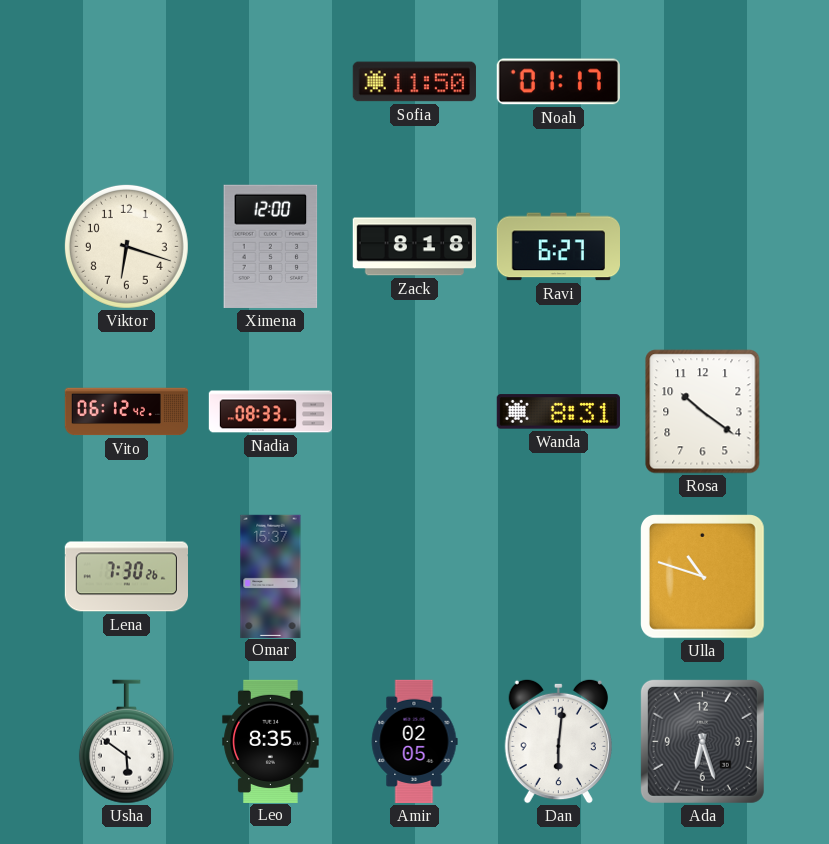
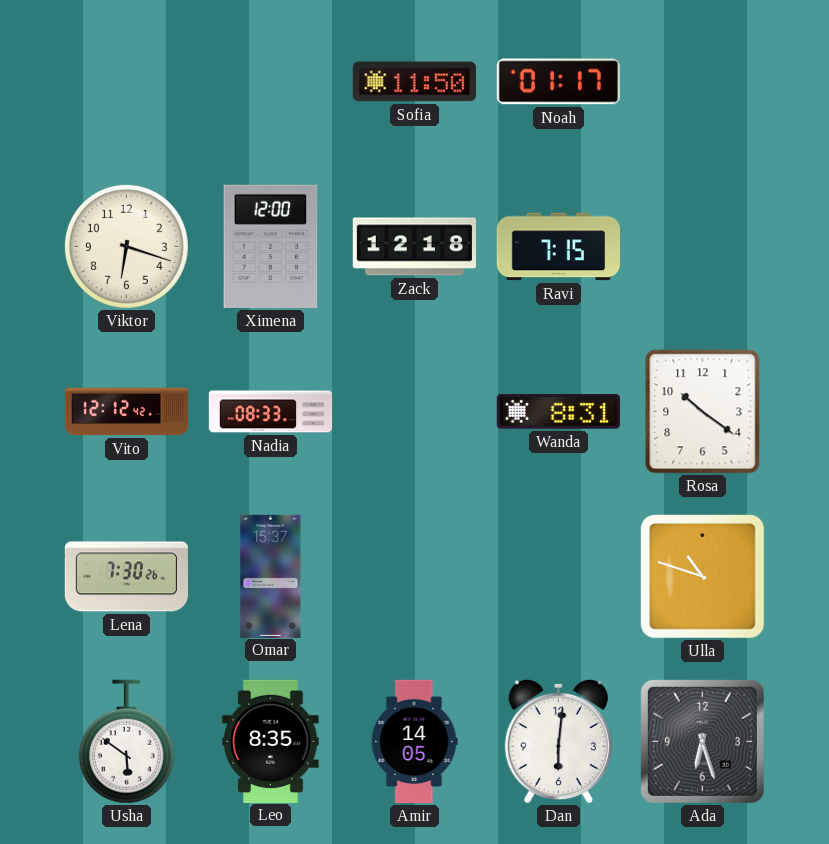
Zack: 8:18 -> 12:18
Ravi: 6:27 -> 7:15
Vito: 06:12 -> 12:12
Amir: 02:05 -> 14:05
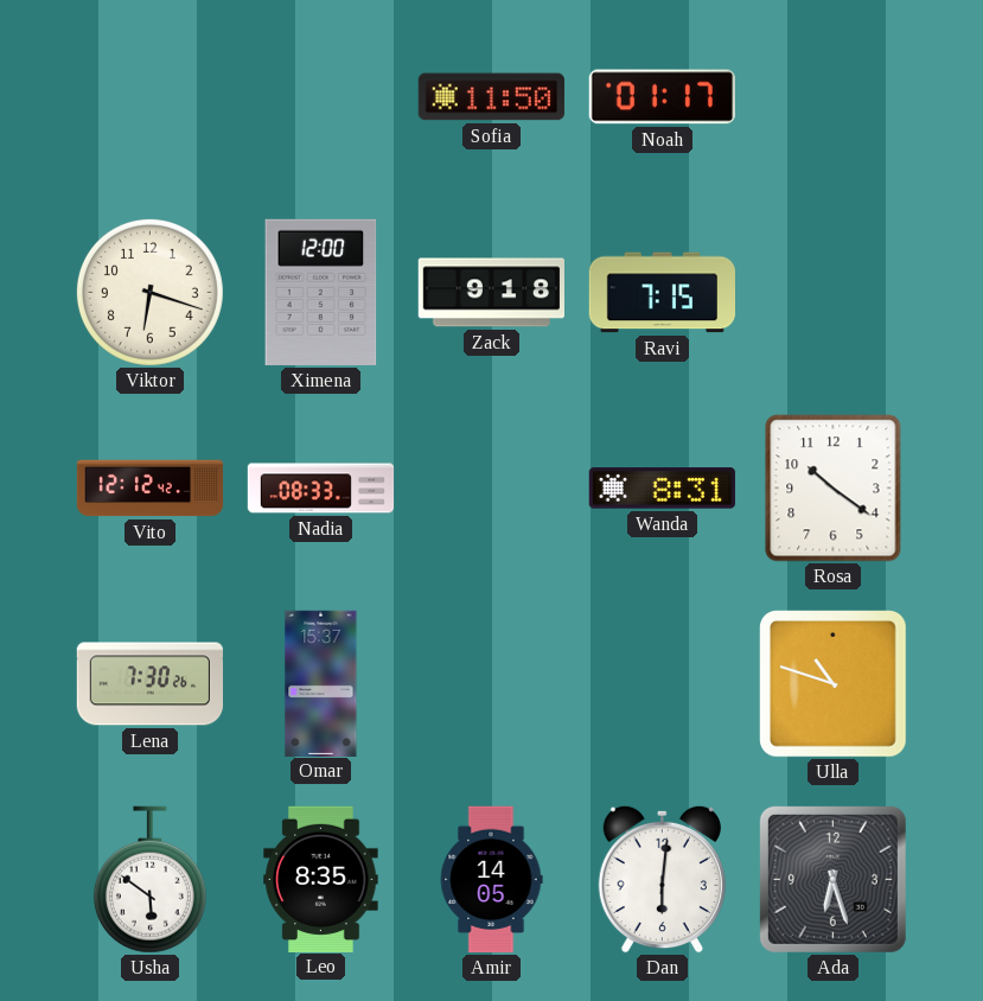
Zack: 12:18 -> 9:18
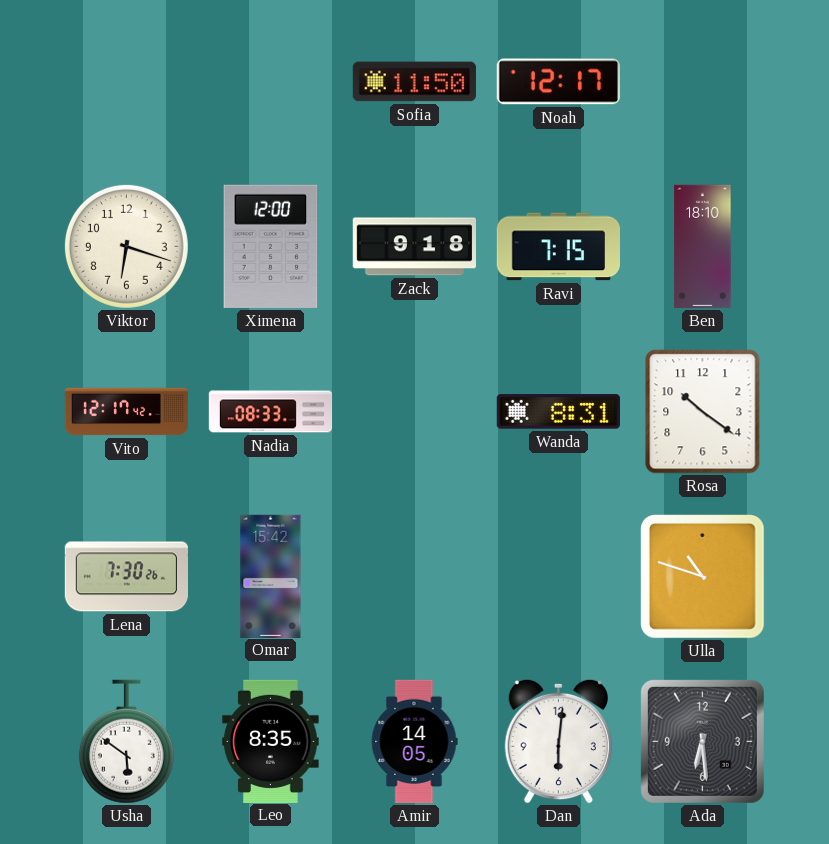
Noah: 01:17 -> 12:17
Ben: none -> 18:10
Vito: 12:12 -> 12:17
Omar: 15:37 -> 15:42
Ada: 6:27 -> 6:29
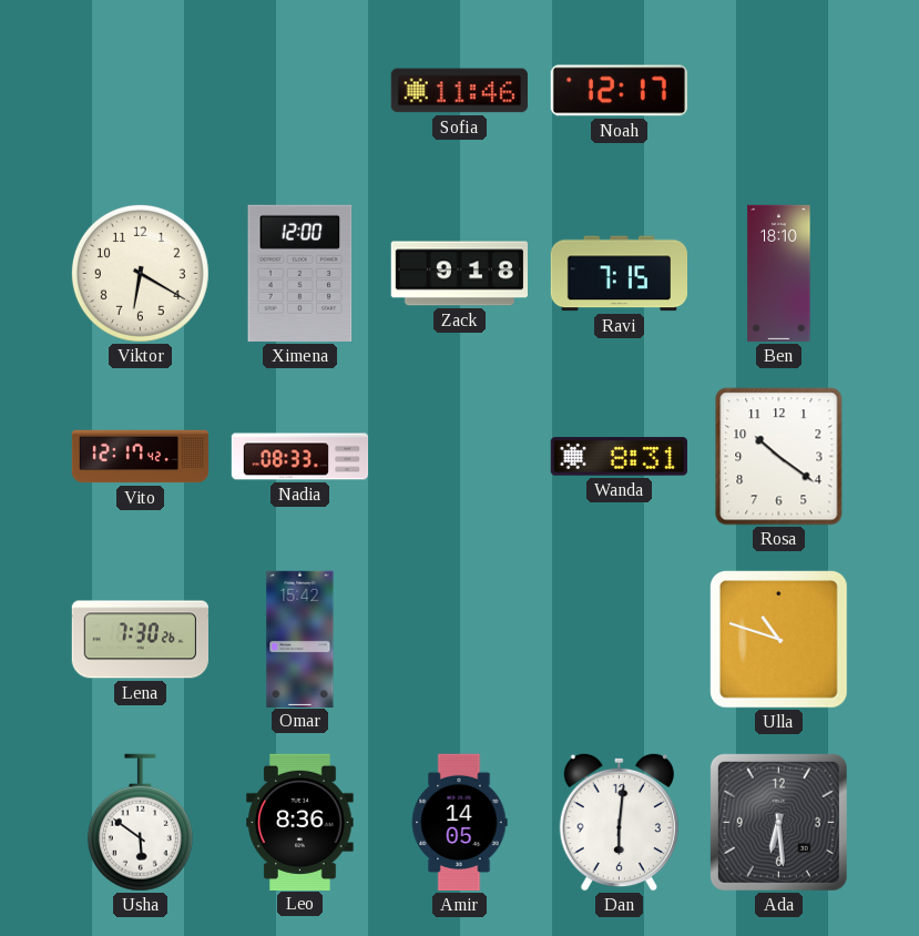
Sofia: 11:50 -> 11:46
Viktor: 6:18 -> 6:20
Leo: 8:35 -> 8:36
